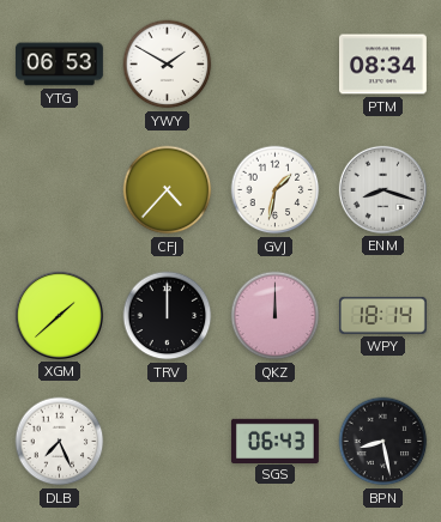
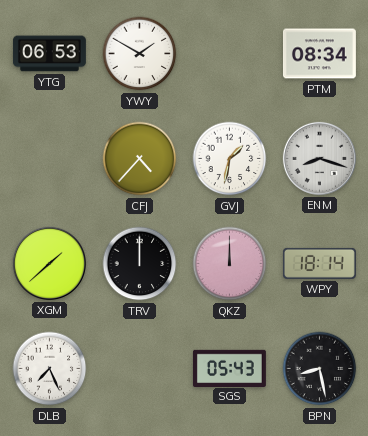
SGS: 06:43 -> 05:43
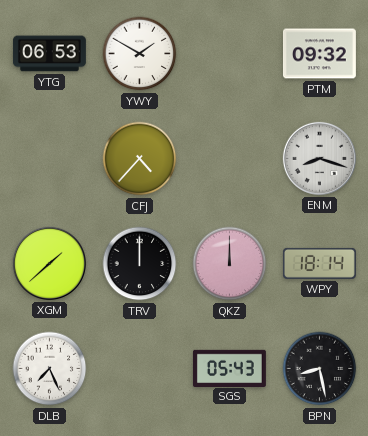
PTM: 08:34 -> 09:32
GVJ: 1:32 -> none
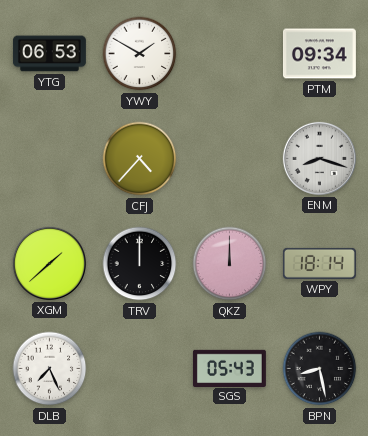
PTM: 09:32 -> 09:34
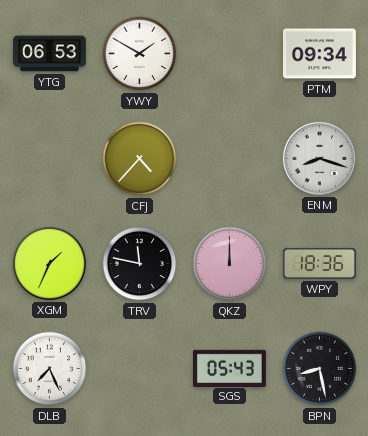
XGM: 1:38 -> 1:34
TRV: 12:00 -> 11:47
WPY: 18:14 -> 18:36
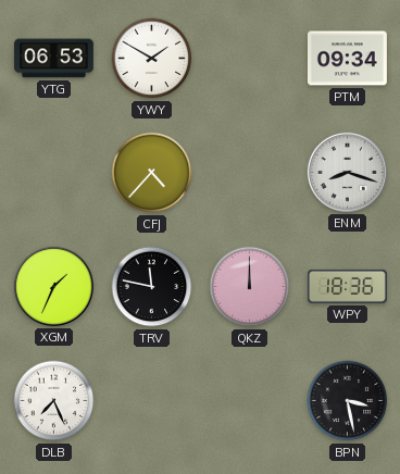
SGS: 05:43 -> none
BPN: 8:28 -> 3:28
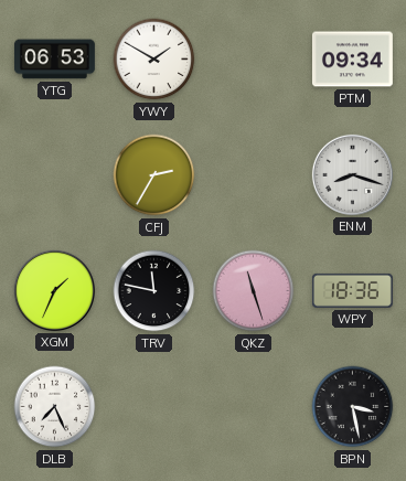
CFJ: 4:37 -> 2:35
QKZ: 12:00 -> 11:27
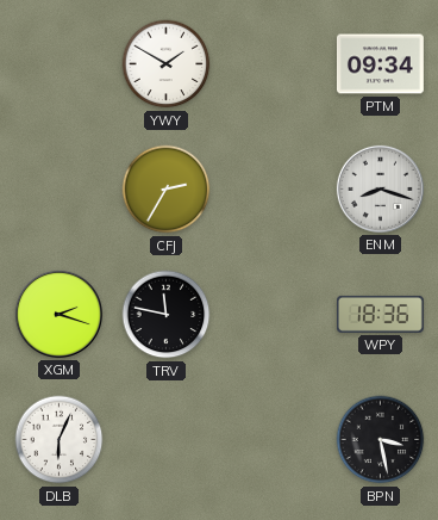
YTG: 06:53 -> none
XGM: 1:34 -> 2:18
QKZ: 11:27 -> none
DLB: 7:26 -> 6:04
